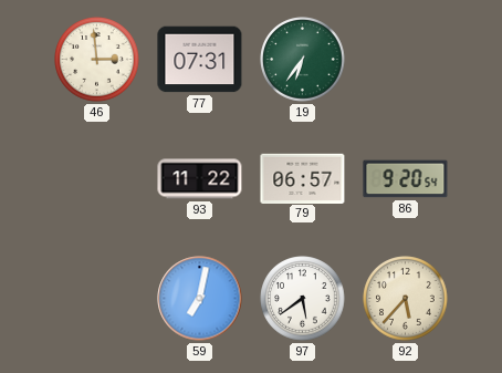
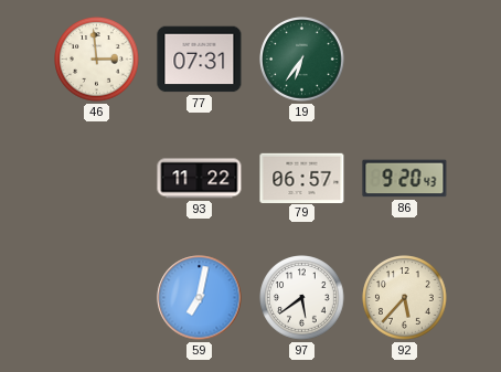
86: 9:20:54 -> 9:20:43
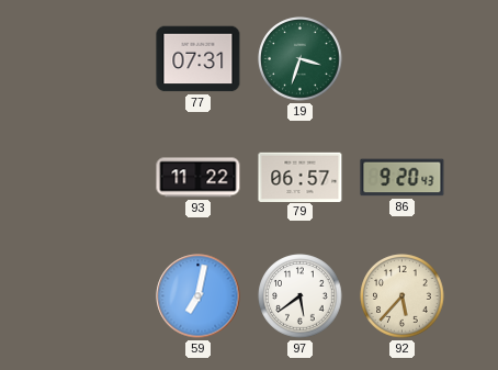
46: 2:59 -> none
19: 6:36 -> 3:33
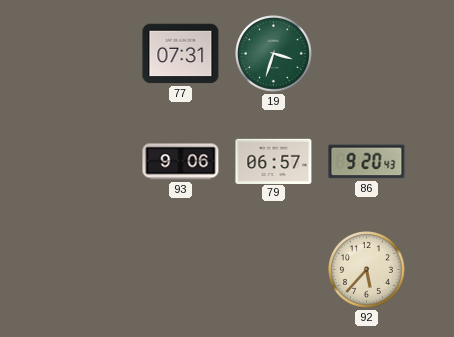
93: 11:22 -> 9:06
59: 7:02 -> none
97: 5:39 -> none
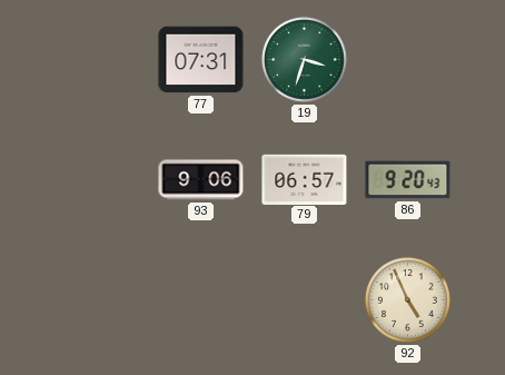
92: 5:37 -> 4:56
